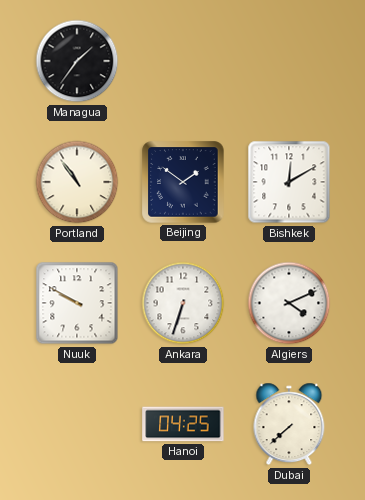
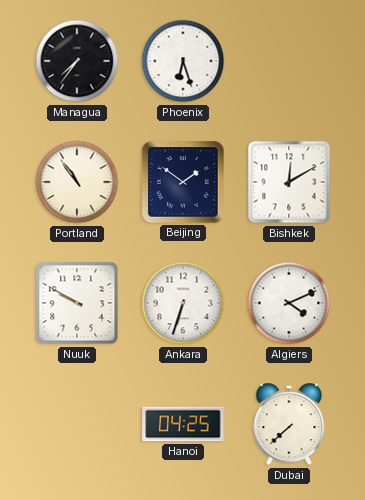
Managua: 1:36 -> 7:36
Phoenix: none -> 6:27
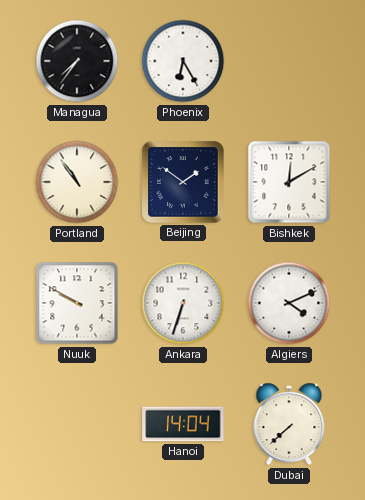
Phoenix: 6:27 -> 6:25
Hanoi: 04:25 -> 14:04
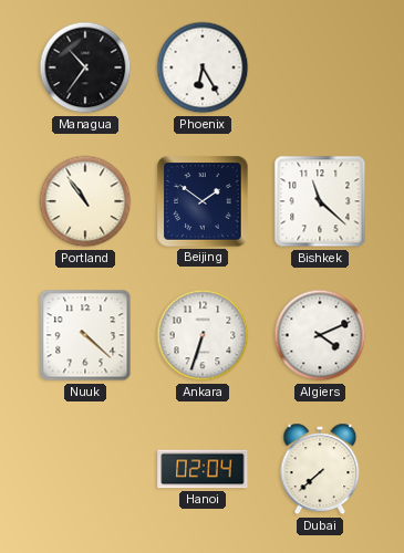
Managua: 7:36 -> 10:36
Bishkek: 12:10 -> 11:22
Nuuk: 9:50 -> 4:22
Hanoi: 14:04 -> 02:04
